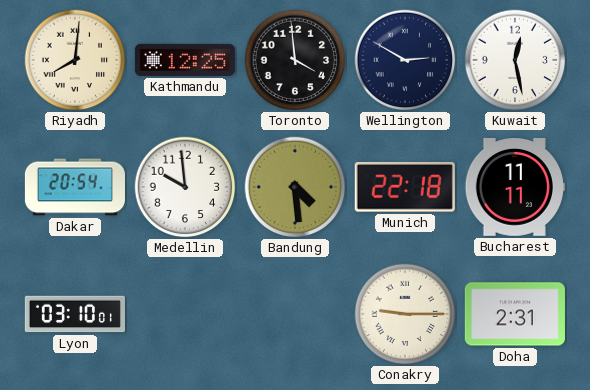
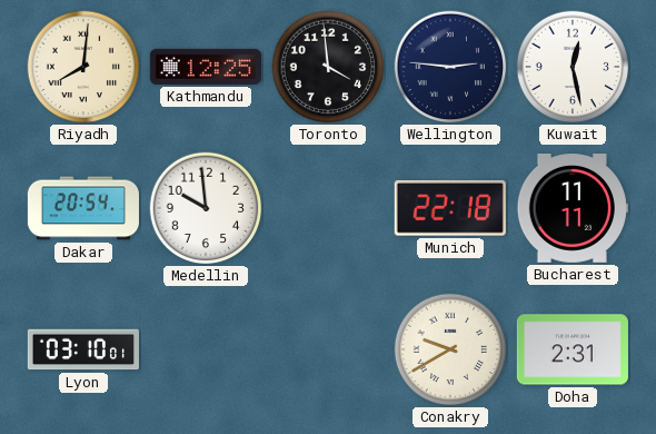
Wellington: 2:50 -> 2:46
Bandung: 4:29 -> none
Conakry: 9:15 -> 9:40
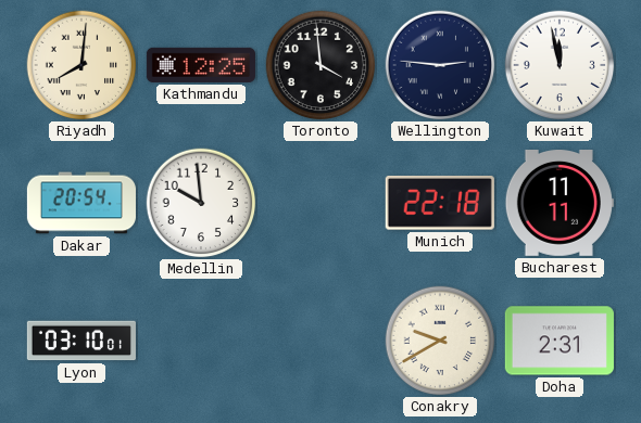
Kuwait: 12:28 -> 11:58
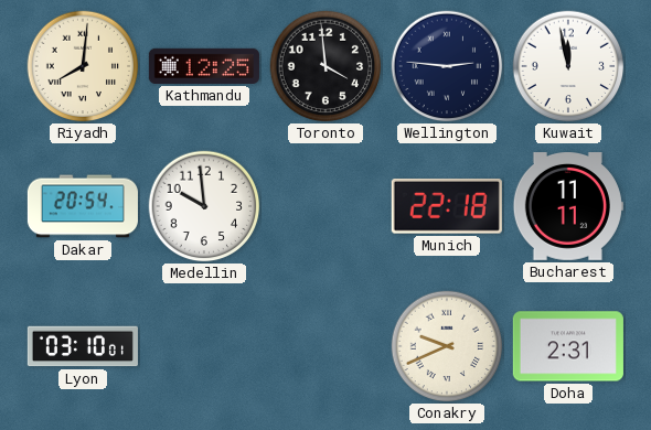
Conakry: 9:40 -> 9:41
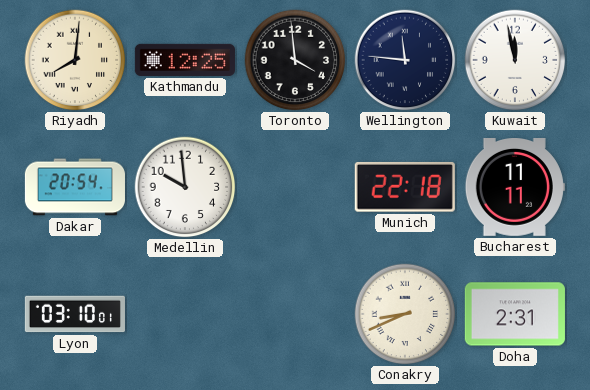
Wellington: 2:46 -> 11:46
Conakry: 9:41 -> 8:41
